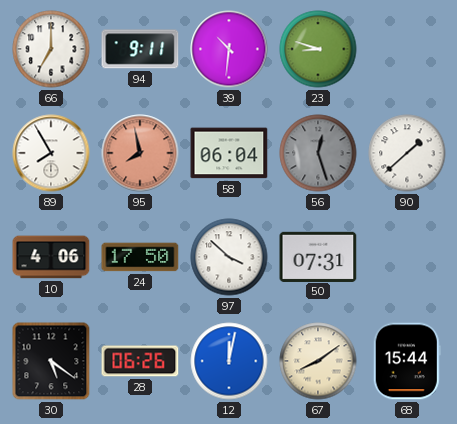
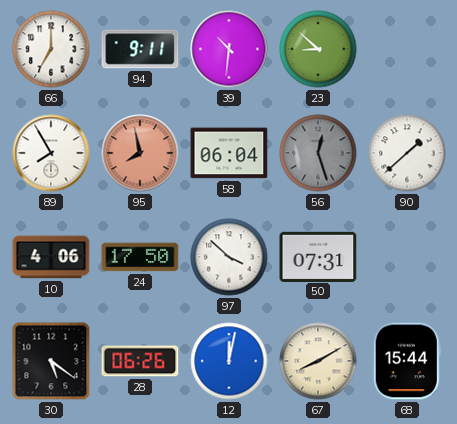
23: 8:48 -> 8:52
67: 8:09 -> 8:10
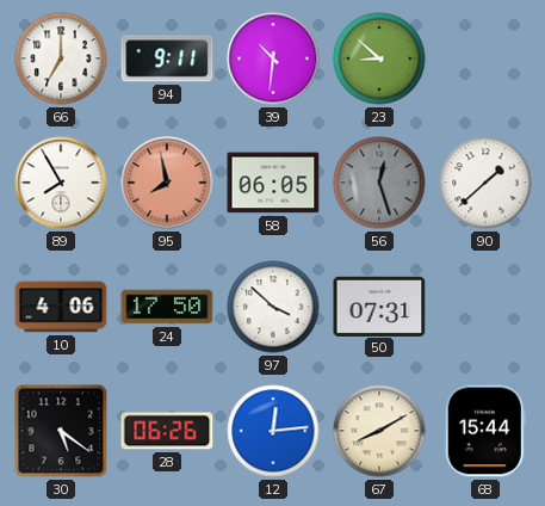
58: 06:04 -> 06:05
12: 12:02 -> 12:14
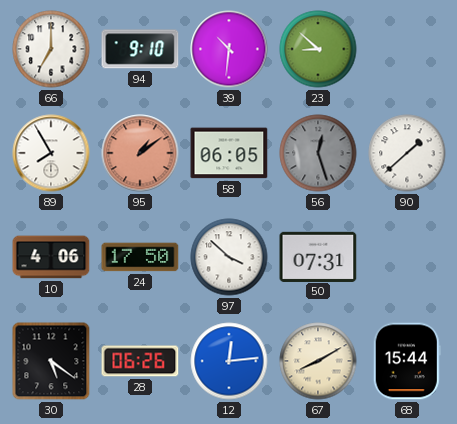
94: 9:11 -> 9:10
95: 7:58 -> 1:09
